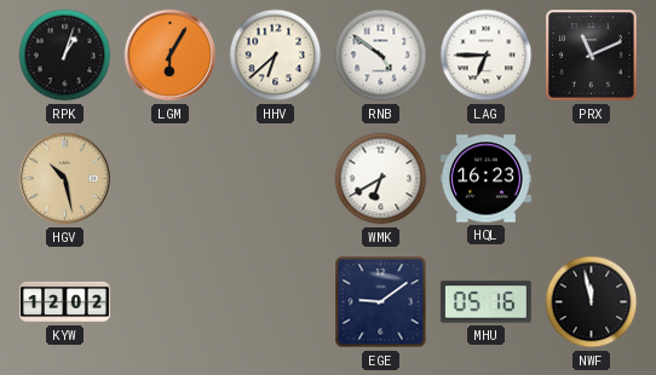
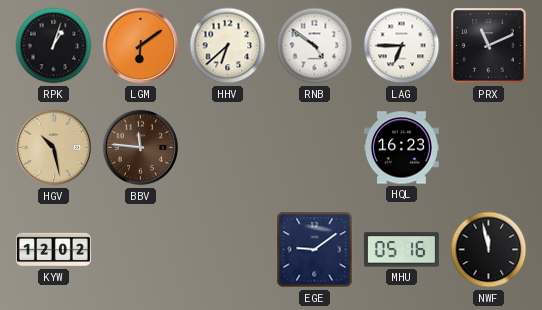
LGM: 6:05 -> 6:09
BBV: none -> 11:46
WMK: 6:40 -> none
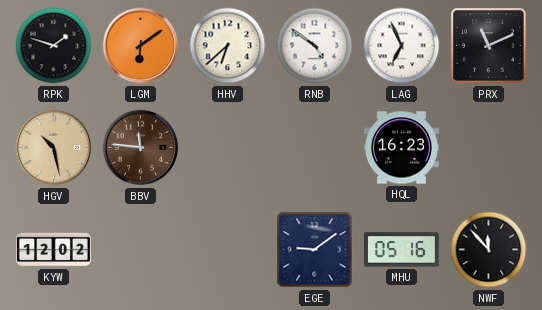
RPK: 1:03 -> 1:48
LAG: 6:45 -> 6:56
NWF: 11:58 -> 11:53
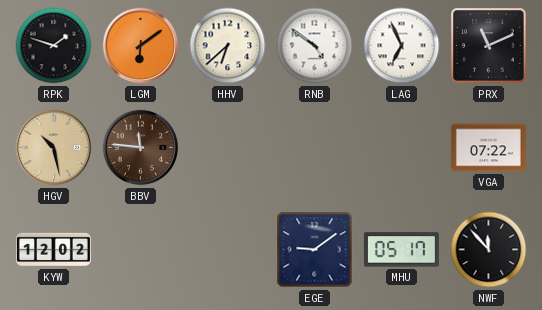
HQL: 16:23 -> none
VGA: none -> 07:22
MHU: 05:16 -> 05:17
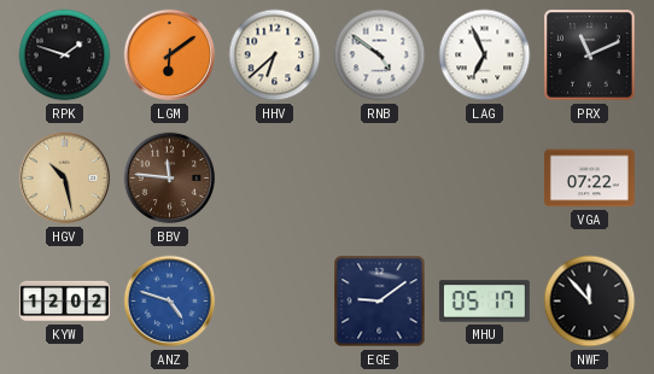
ANZ: none -> 4:48
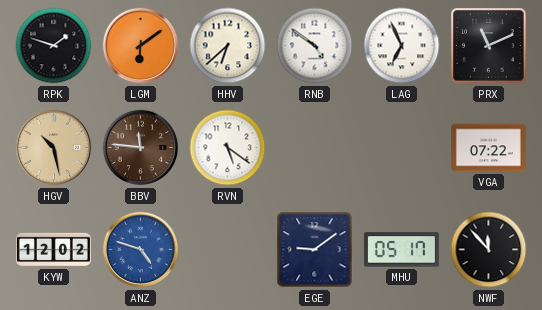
RVN: none -> 5:21
